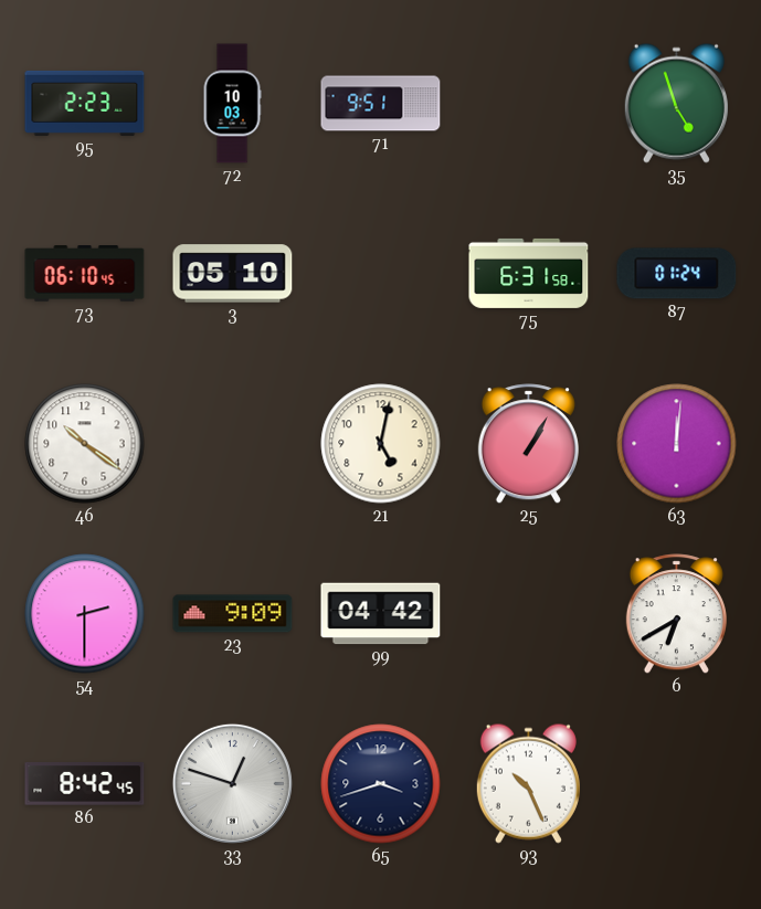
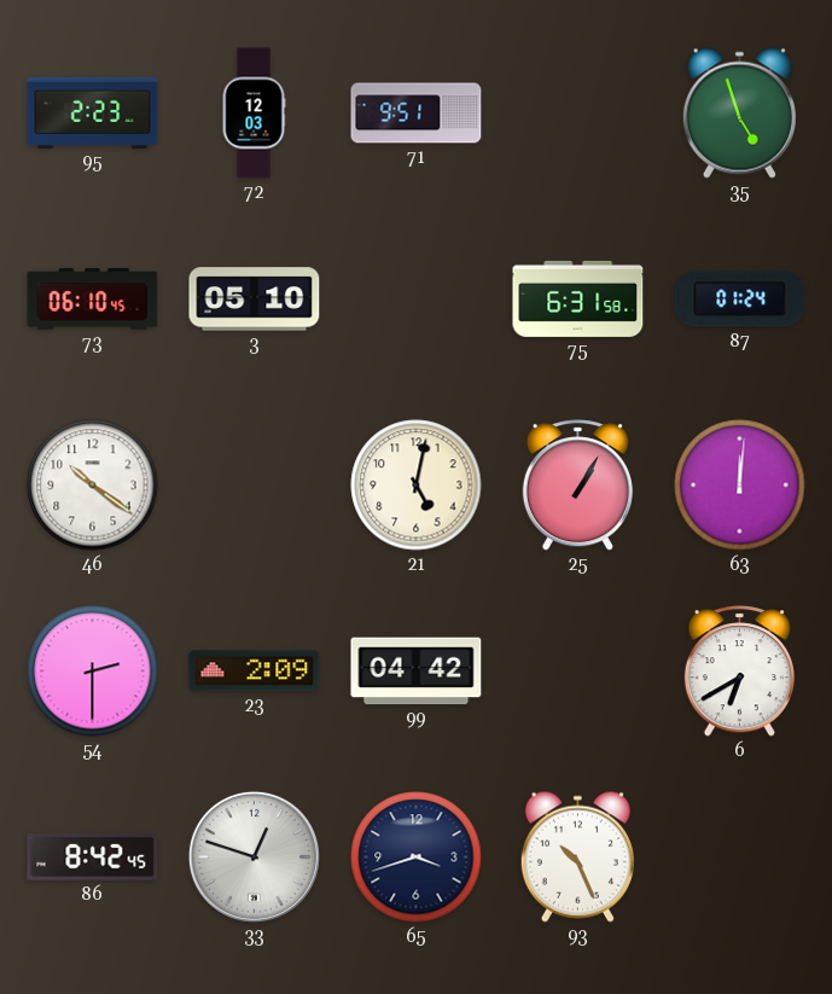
72: 10:03 -> 12:03
23: 9:09 -> 2:09
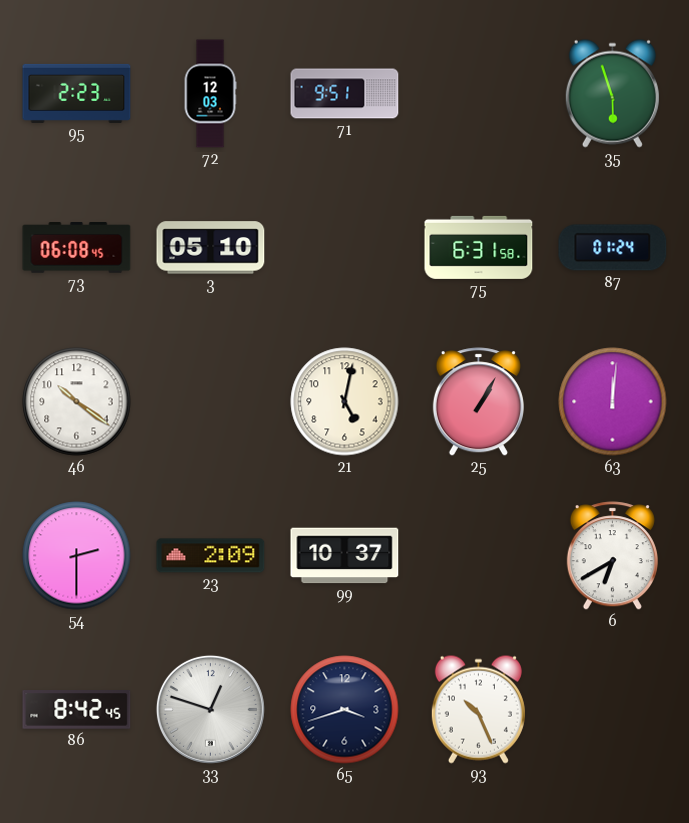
35: 4:57 -> 5:57
73: 06:10 -> 06:08
99: 04:42 -> 10:37
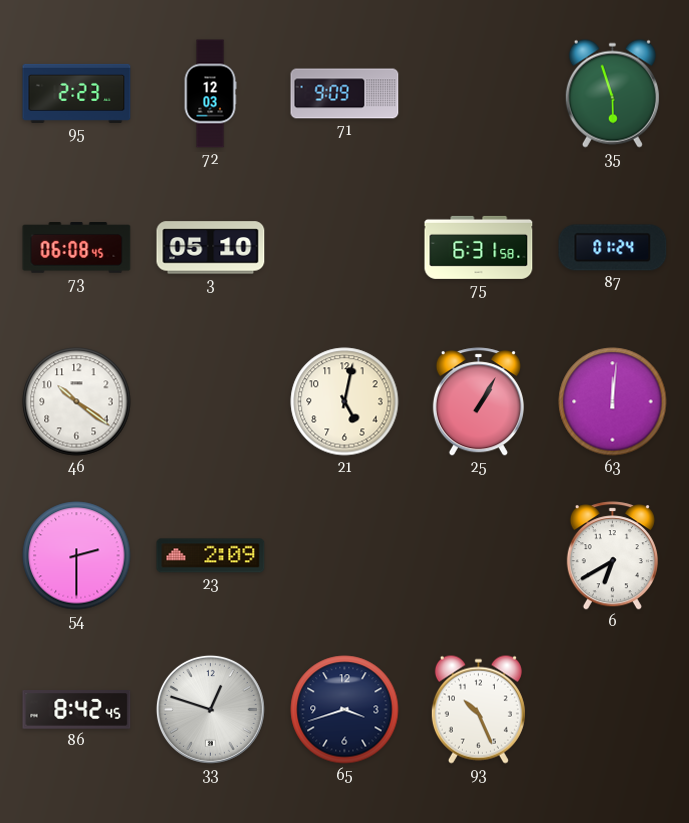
71: 9:51 -> 9:09
99: 10:37 -> none
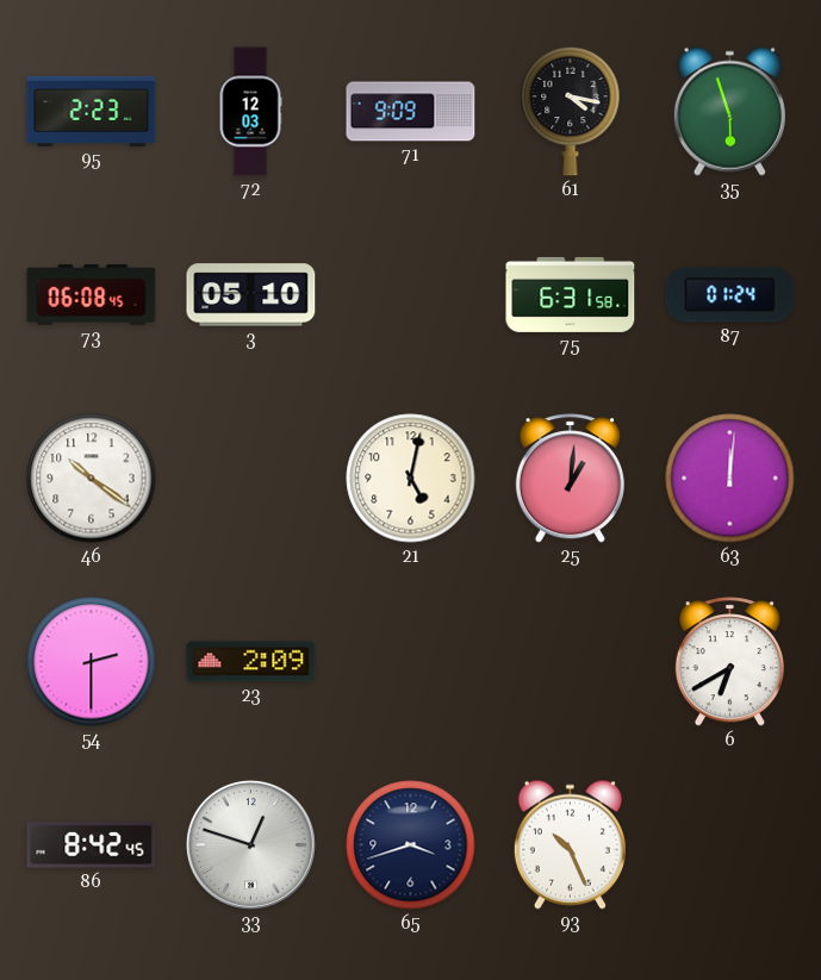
61: none -> 4:17
25: 1:05 -> 1:01
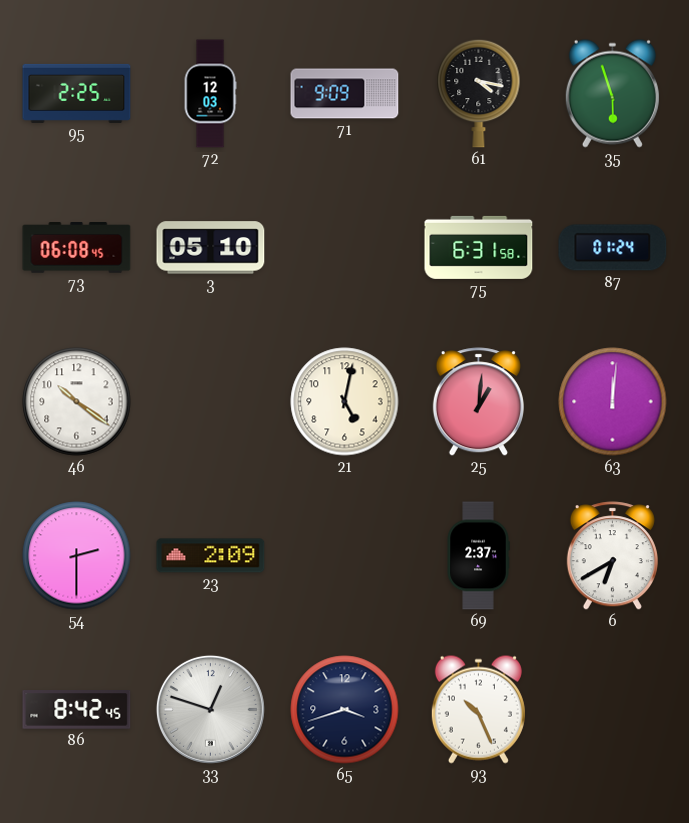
95: 2:23 -> 2:25
69: none -> 2:37
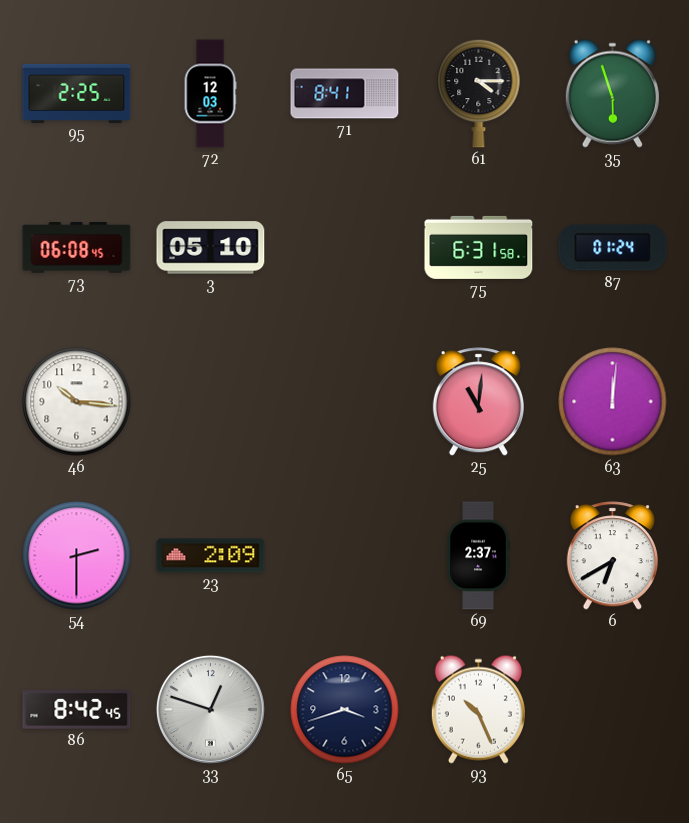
71: 9:09 -> 8:41
61: 4:17 -> 4:15
46: 10:21 -> 10:16
21: 5:02 -> none
25: 1:01 -> 11:01
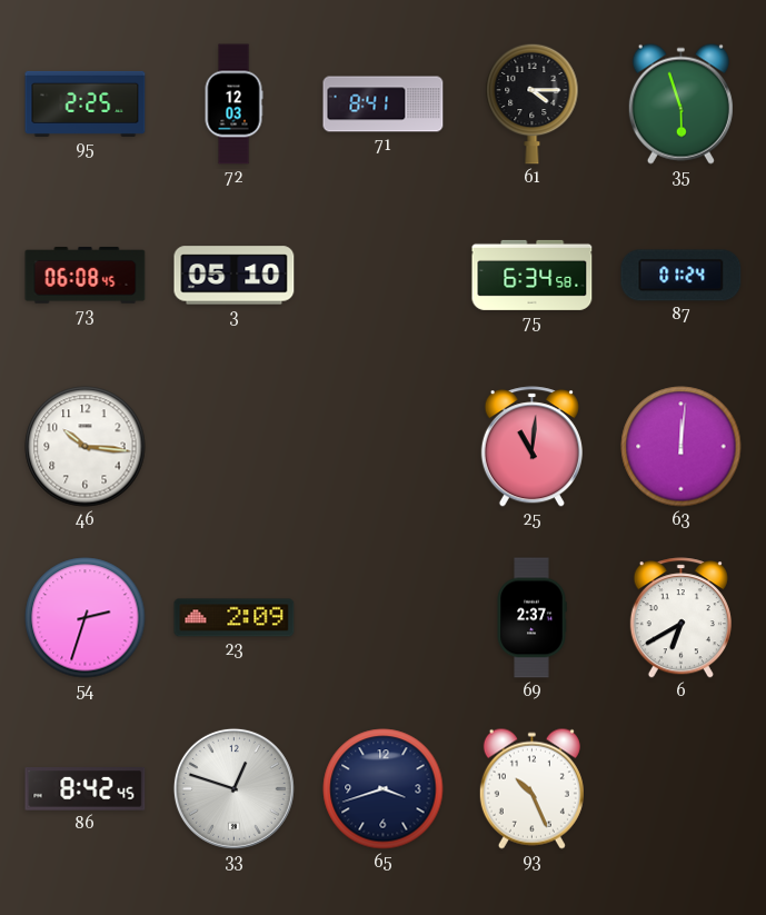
75: 6:31 -> 6:34
54: 2:30 -> 2:33
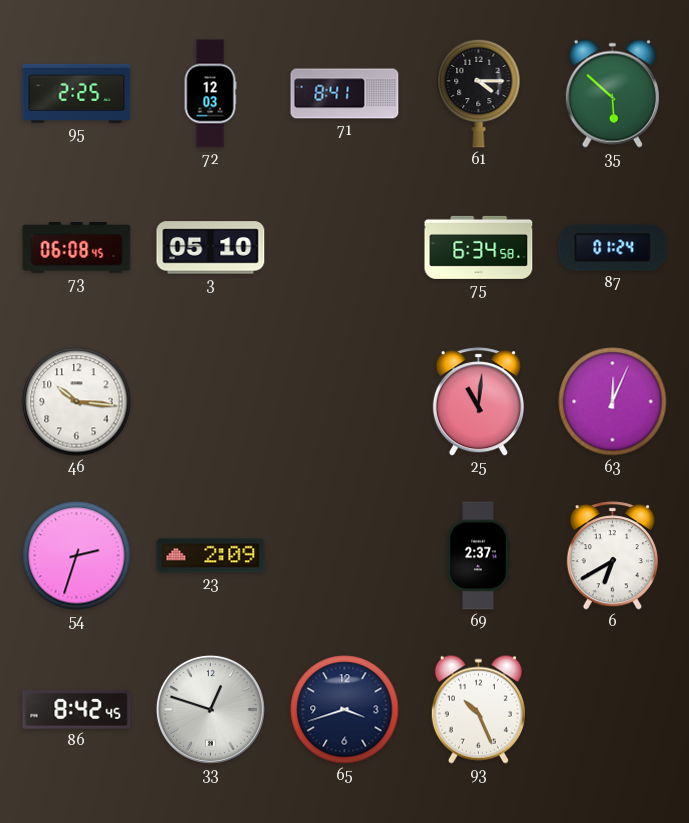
35: 5:57 -> 5:52
63: 12:01 -> 12:04
